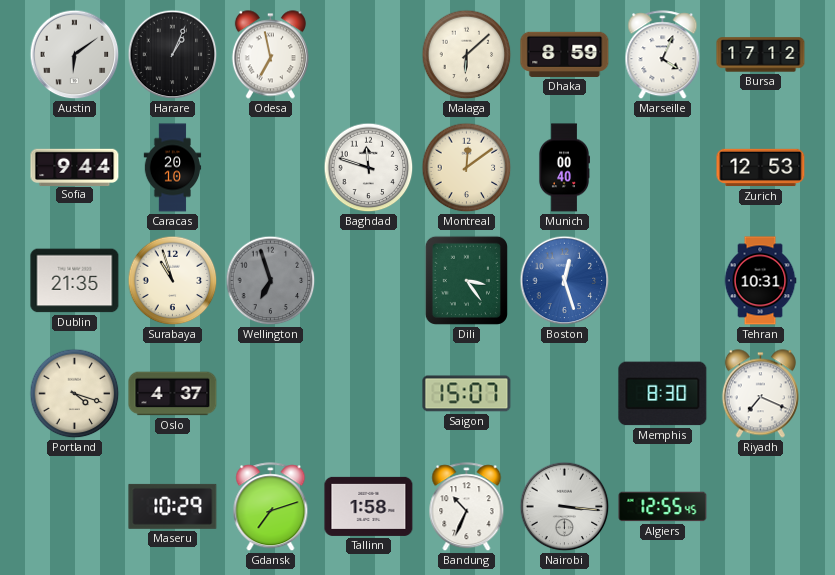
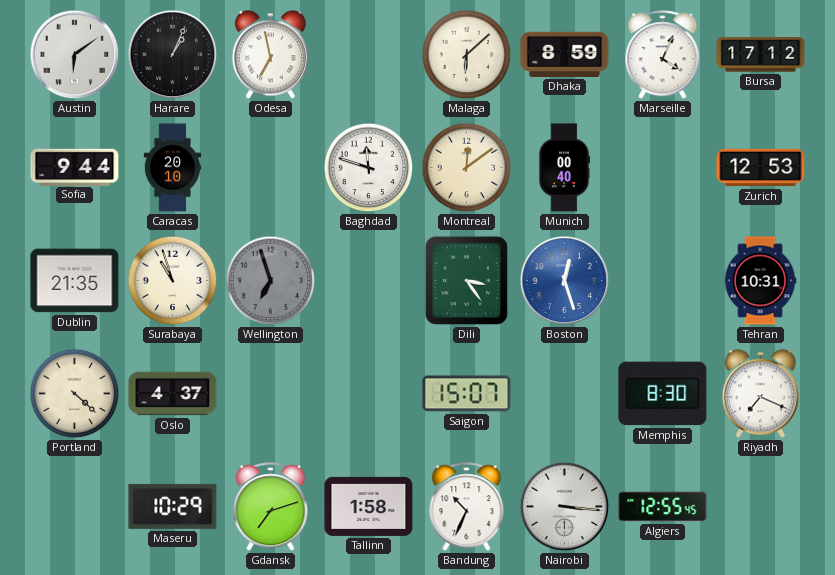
Portland: 4:18 -> 4:22
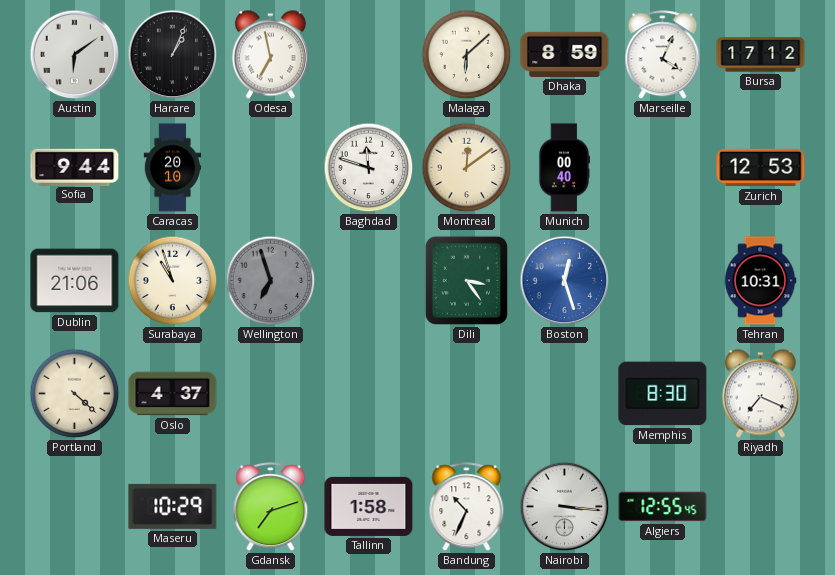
Dublin: 21:35 -> 21:06
Saigon: 15:07 -> none
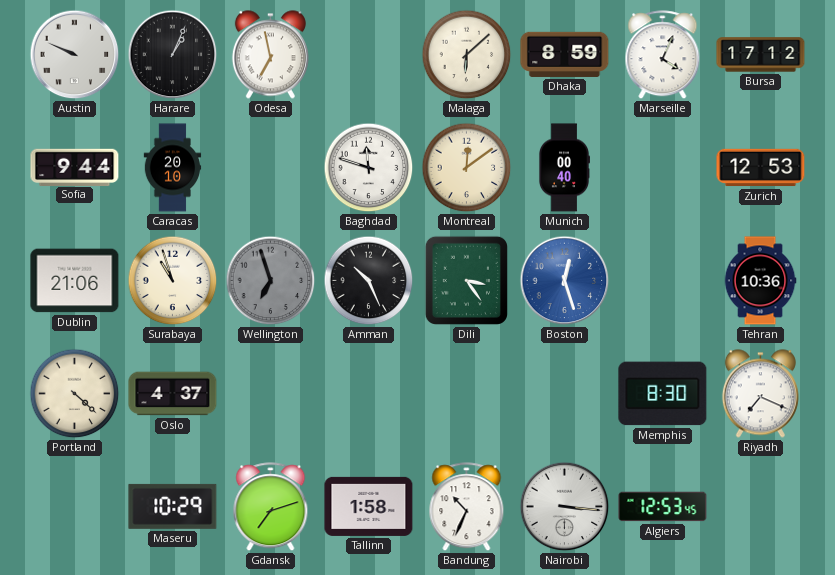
Austin: 6:09 -> 9:49
Amman: none -> 10:26
Tehran: 10:31 -> 10:36
Algiers: 12:55 -> 12:53
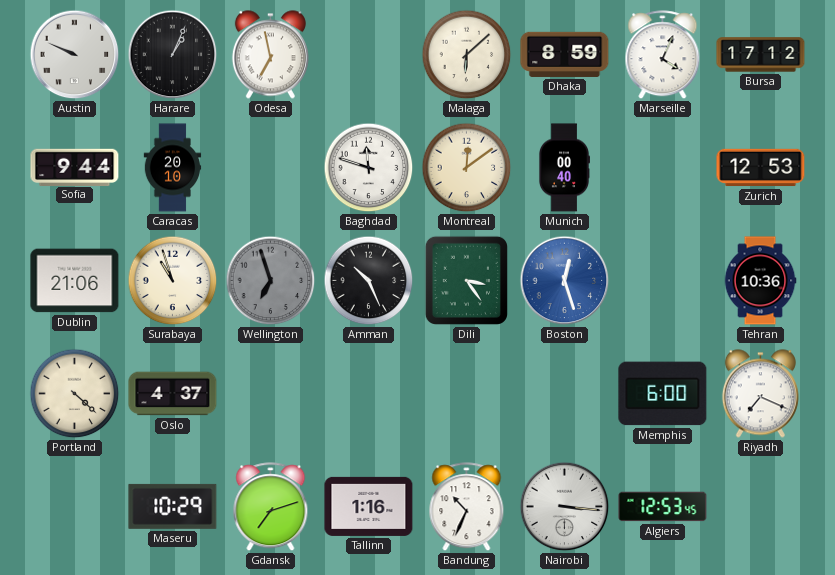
Memphis: 8:30 -> 6:00
Tallinn: 1:58 -> 1:16
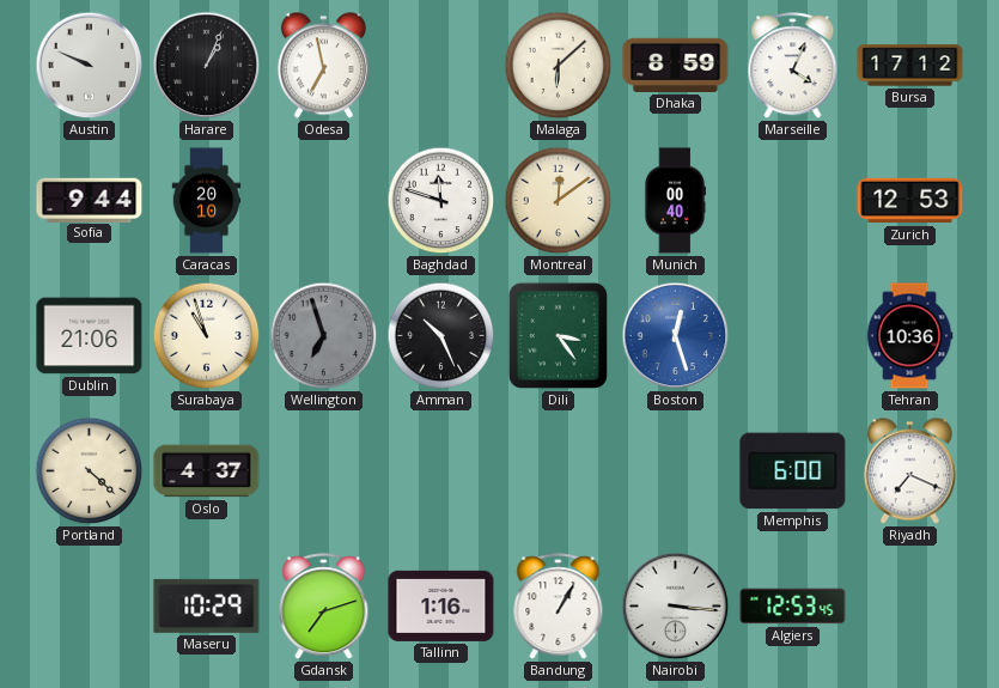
Bandung: 10:34 -> 1:05
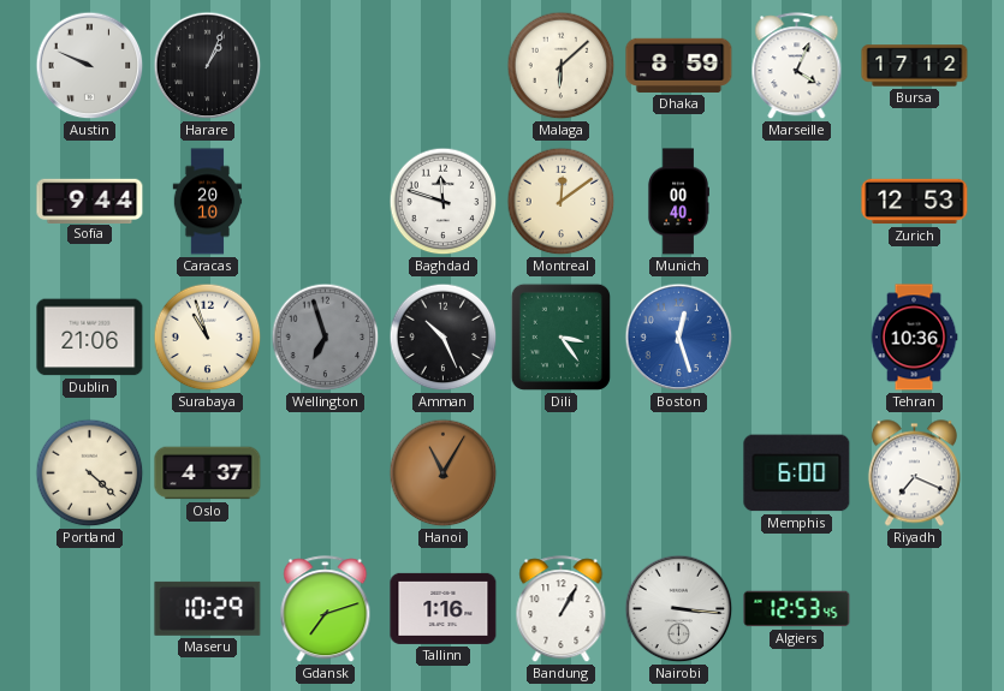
Odesa: 6:58 -> none
Hanoi: none -> 11:05
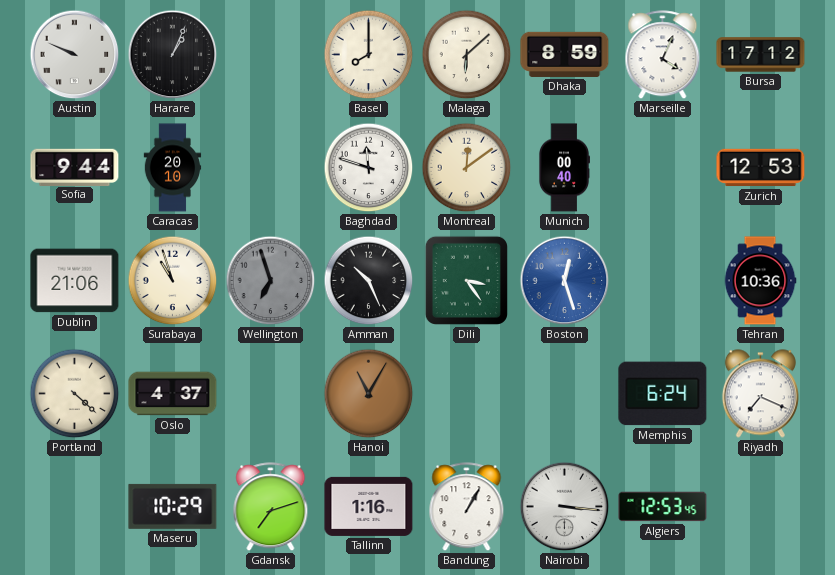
Basel: none -> 8:00
Memphis: 6:00 -> 6:24
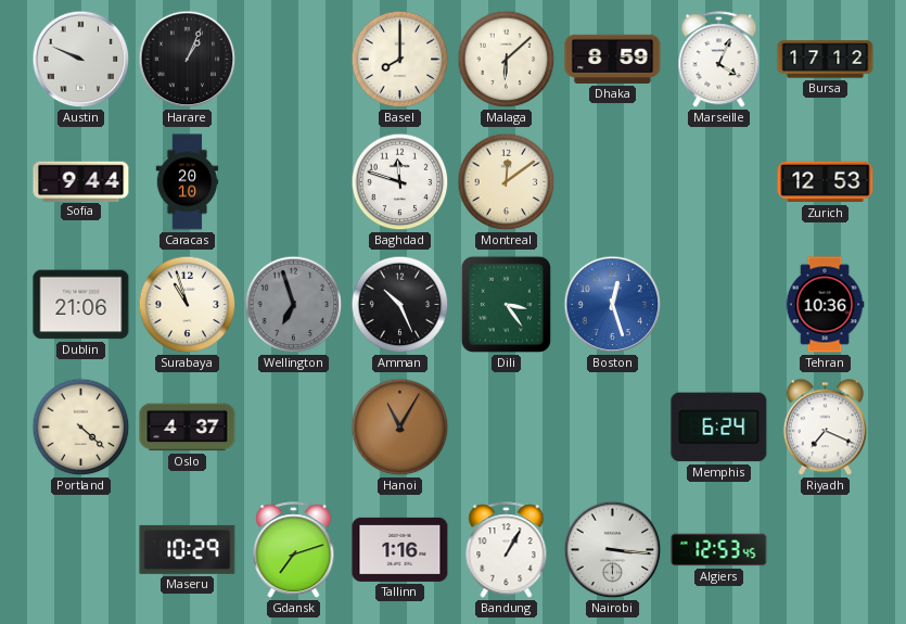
Munich: 00:40 -> none
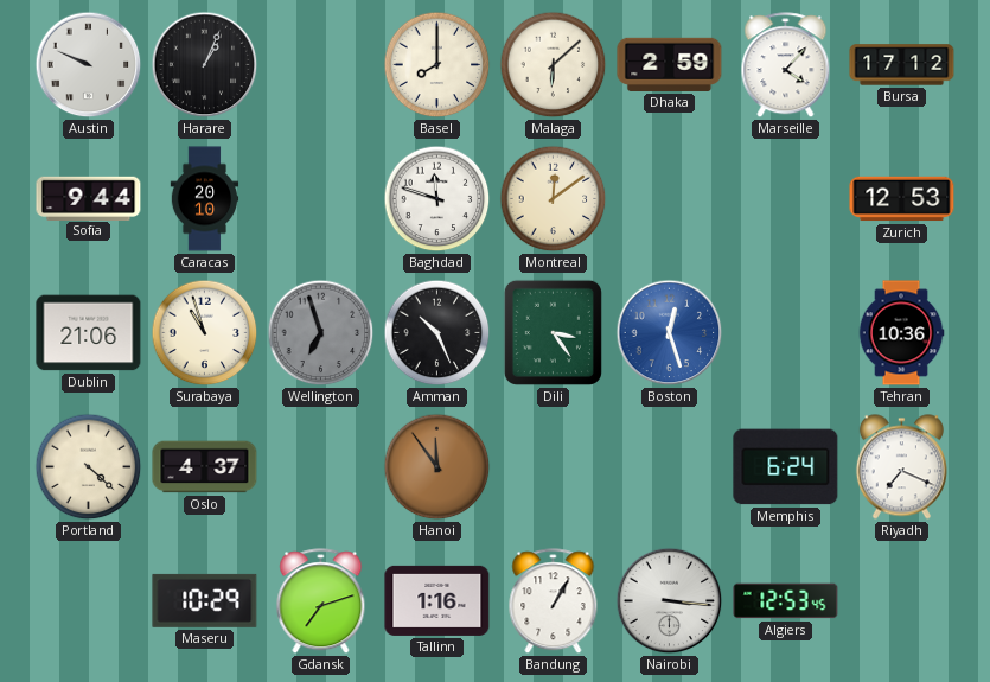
Dhaka: 8:59 -> 2:59
Marseille: 4:04 -> 4:07
Hanoi: 11:05 -> 11:54
